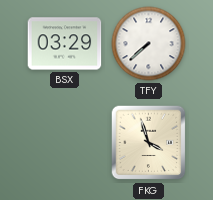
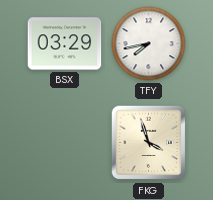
TFY: 7:38 -> 7:43
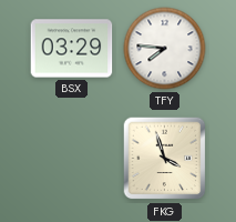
TFY: 7:43 -> 7:46
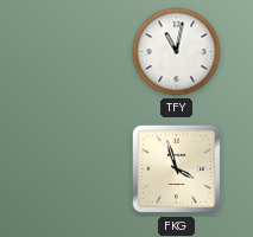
BSX: 03:29 -> none
TFY: 7:46 -> 11:02
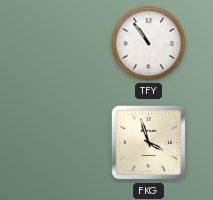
TFY: 11:02 -> 10:54
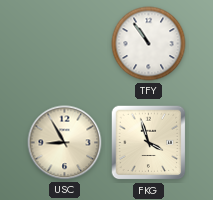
USC: none -> 8:55
